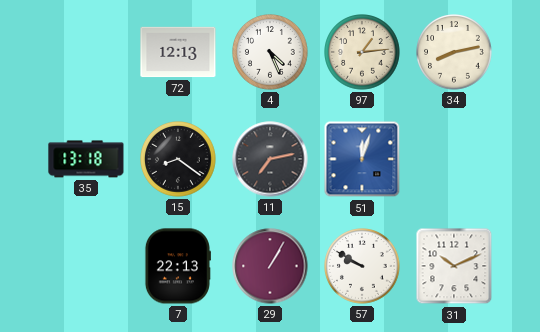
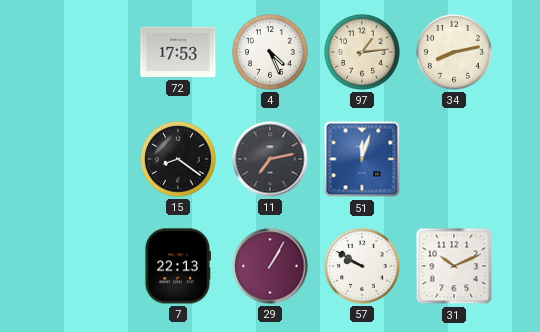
72: 12:13 -> 17:53
35: 13:18 -> none
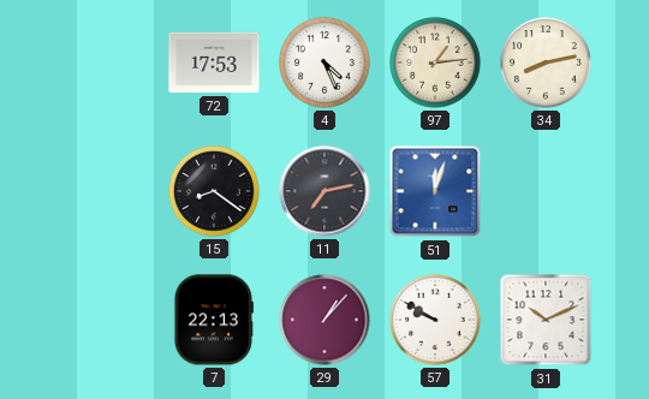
29: 1:05 -> 1:07
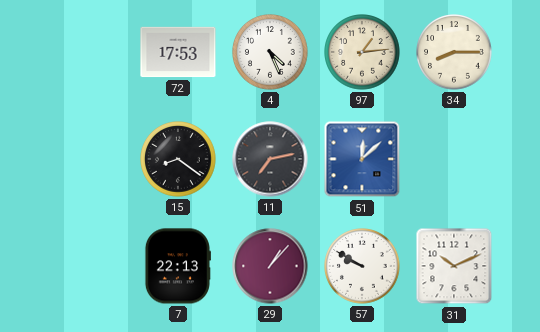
34: 8:13 -> 8:15
51: 12:03 -> 12:08
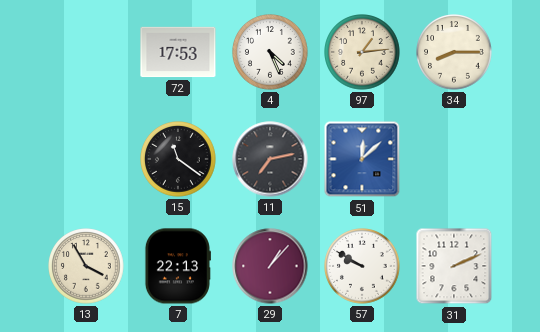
15: 8:21 -> 11:21
13: none -> 3:55
31: 10:11 -> 2:11
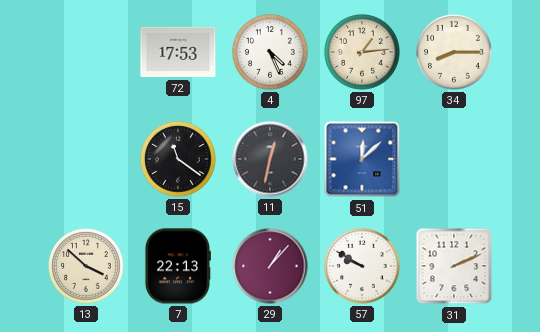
11: 7:13 -> 12:32
13: 3:55 -> 3:52
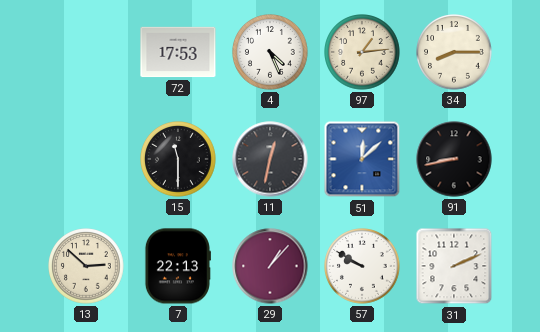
15: 11:21 -> 11:30
91: none -> 8:43
13: 3:52 -> 2:52
